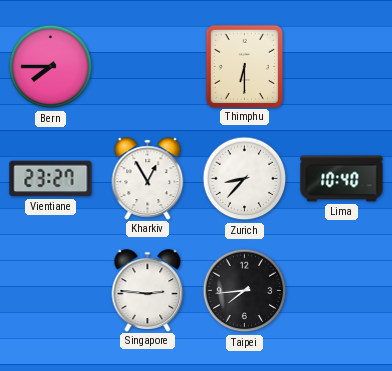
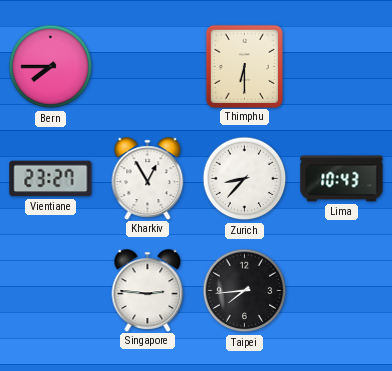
Lima: 10:40 -> 10:43
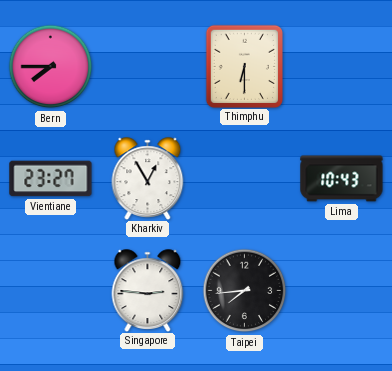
Zurich: 8:37 -> none
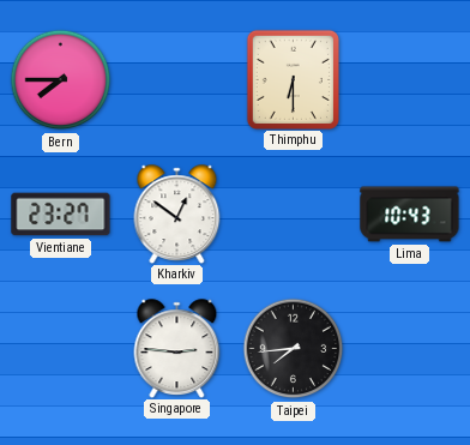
Kharkiv: 12:55 -> 12:51
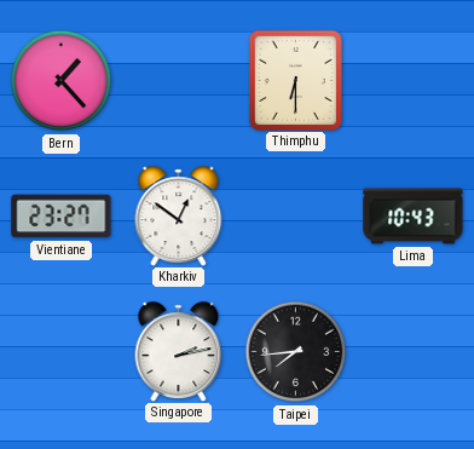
Bern: 7:45 -> 1:23
Singapore: 2:46 -> 2:13
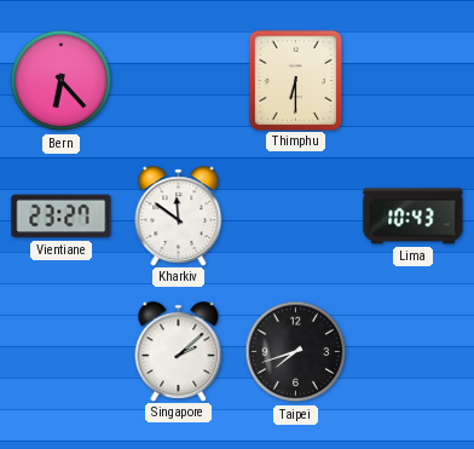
Bern: 1:23 -> 6:23
Kharkiv: 12:51 -> 11:51
Singapore: 2:13 -> 2:08
Taipei: 7:44 -> 7:42
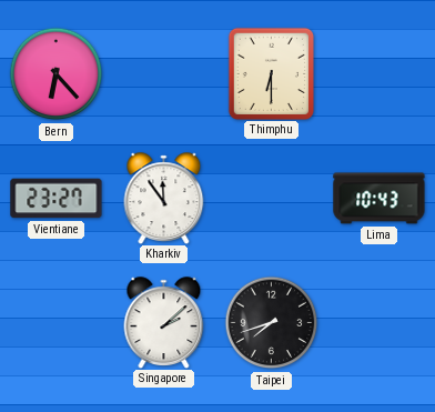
Kharkiv: 11:51 -> 11:54
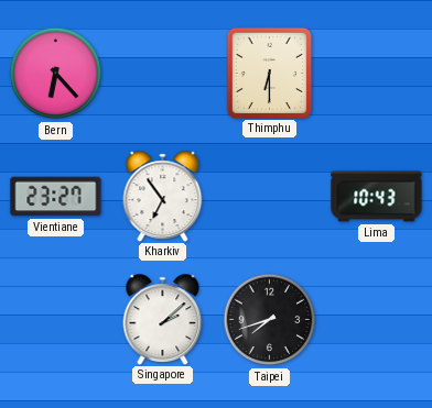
Kharkiv: 11:54 -> 6:54
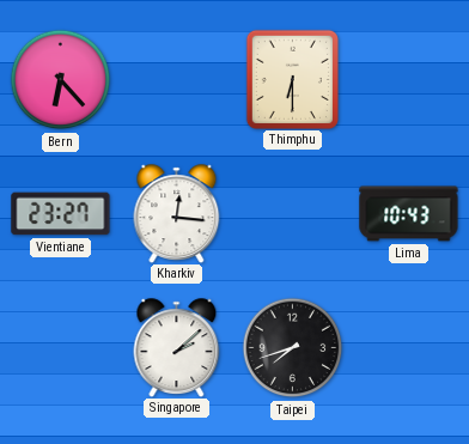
Kharkiv: 6:54 -> 12:16
